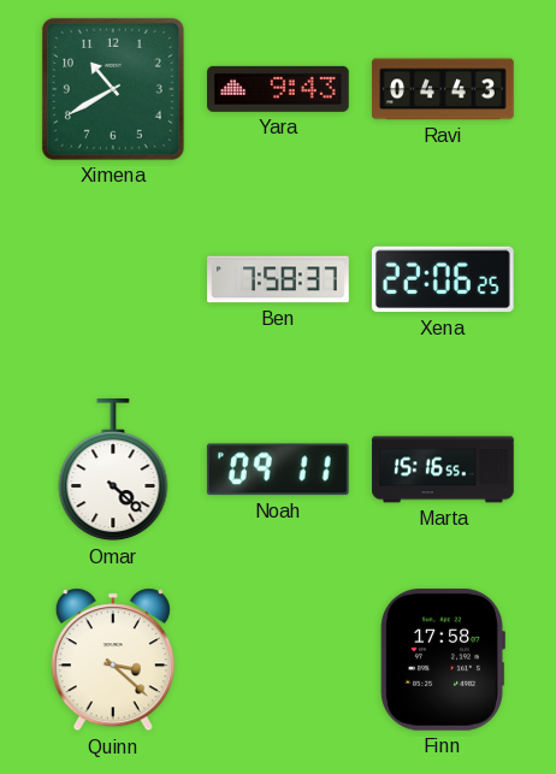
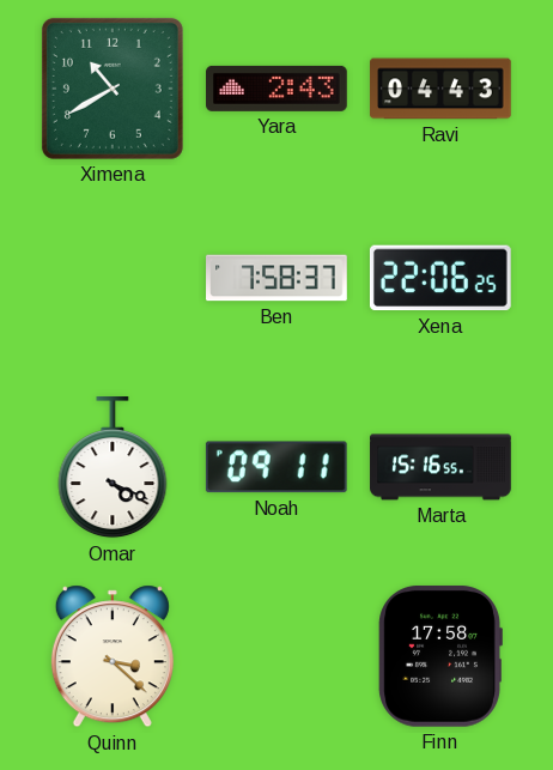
Yara: 9:43 -> 2:43
Omar: 4:22 -> 4:19
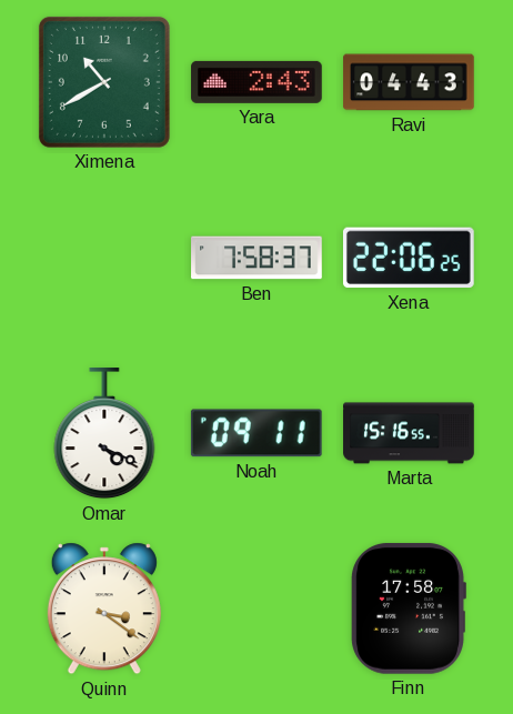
Quinn: 3:22 -> 3:21
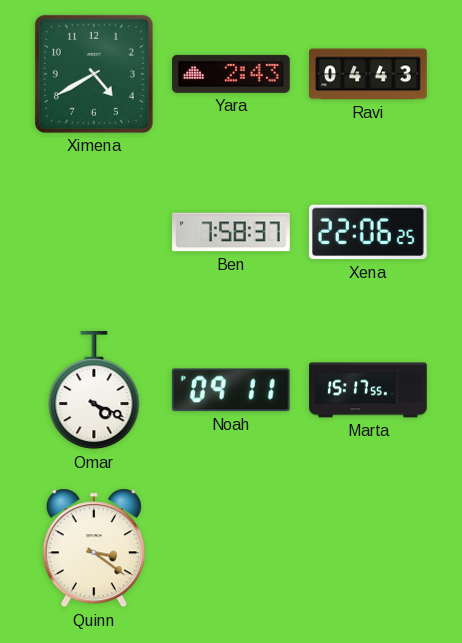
Ximena: 10:40 -> 4:40
Marta: 15:16 -> 15:17
Finn: 17:58 -> none
